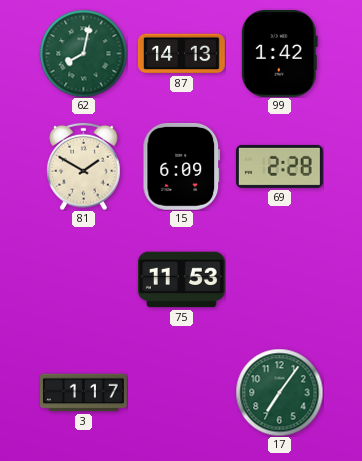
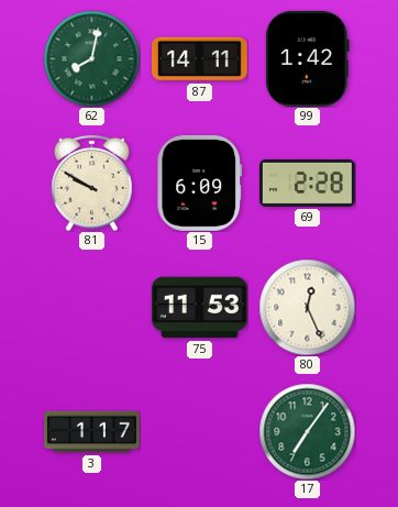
87: 14:13 -> 14:11
81: 1:50 -> 9:50
80: none -> 12:26
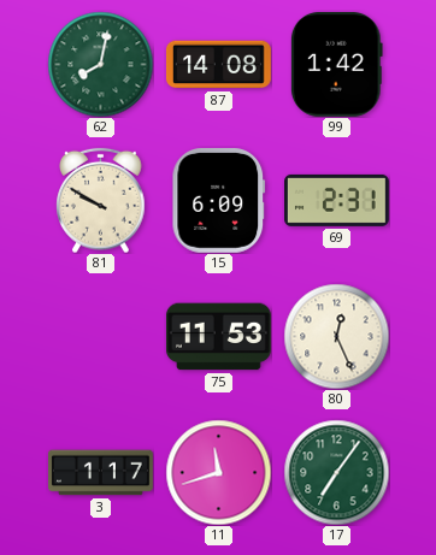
87: 14:11 -> 14:08
69: 2:28 -> 2:31
11: none -> 11:42
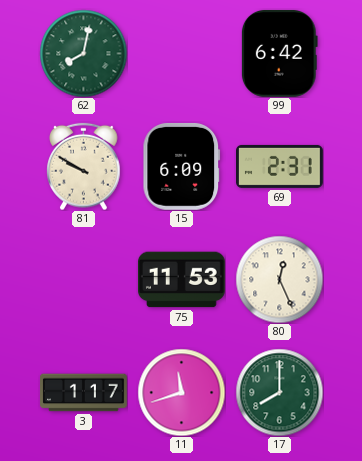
87: 14:08 -> none
99: 1:42 -> 6:42
17: 7:06 -> 8:00
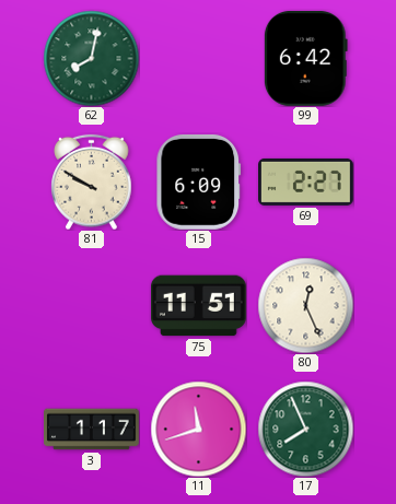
69: 2:31 -> 2:27
75: 11:53 -> 11:51
17: 8:00 -> 7:56
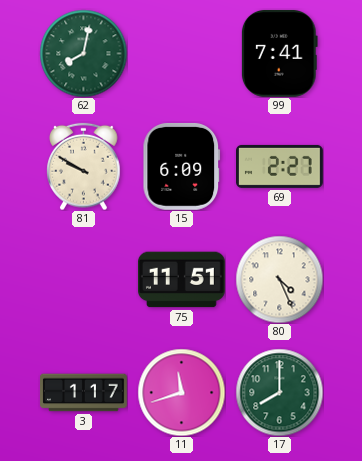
99: 6:42 -> 7:41
80: 12:26 -> 4:26
17: 7:56 -> 8:00
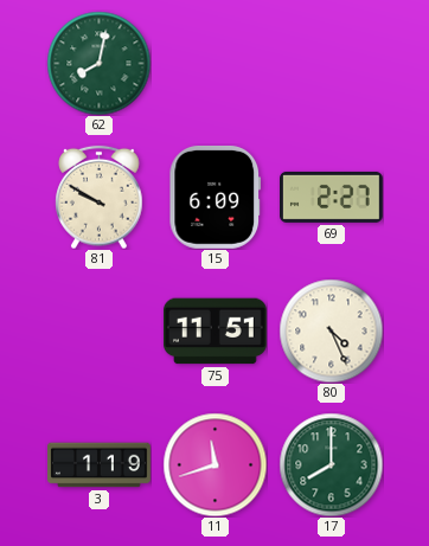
99: 7:41 -> none
3: 1:17 -> 1:19
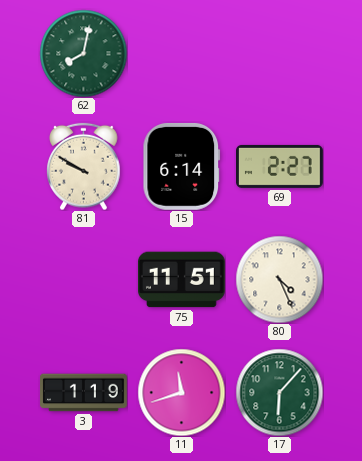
15: 6:09 -> 6:14
17: 8:00 -> 6:07
